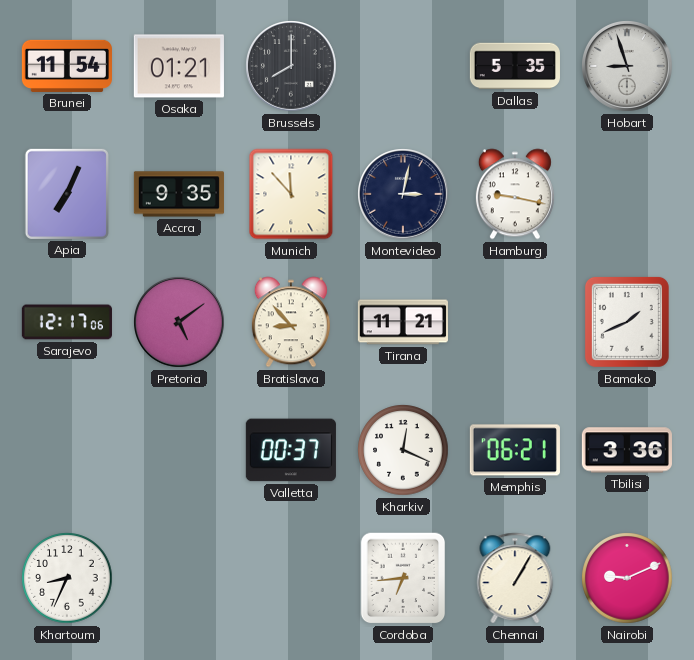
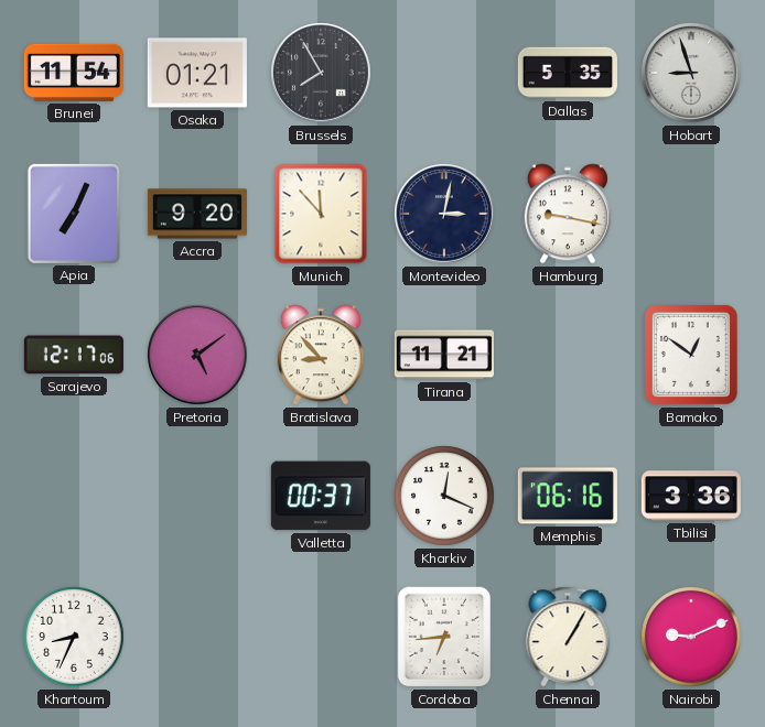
Brussels: 8:00 -> 7:55
Accra: 9:35 -> 9:20
Bamako: 1:41 -> 12:51
Memphis: 06:21 -> 06:16
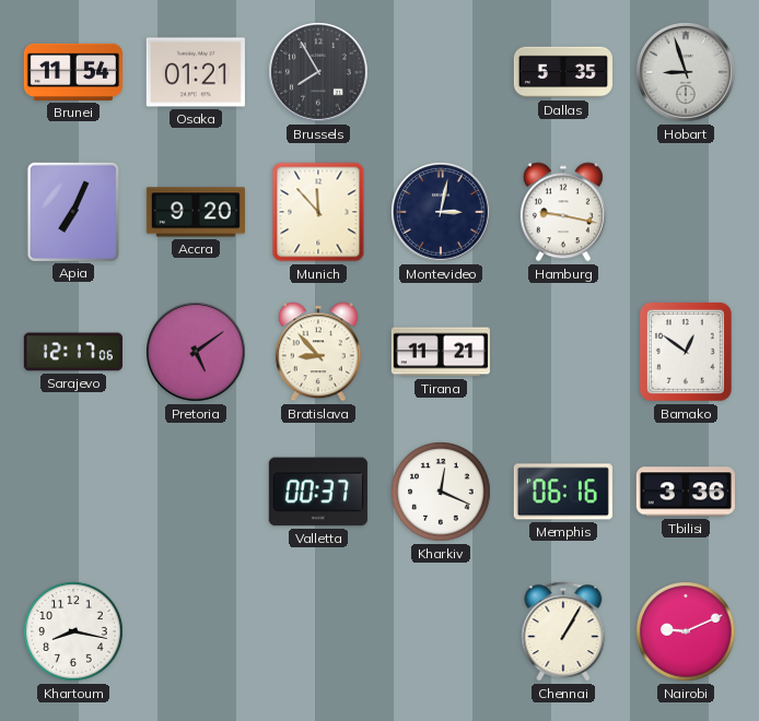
Khartoum: 8:34 -> 8:17
Cordoba: 6:44 -> none
